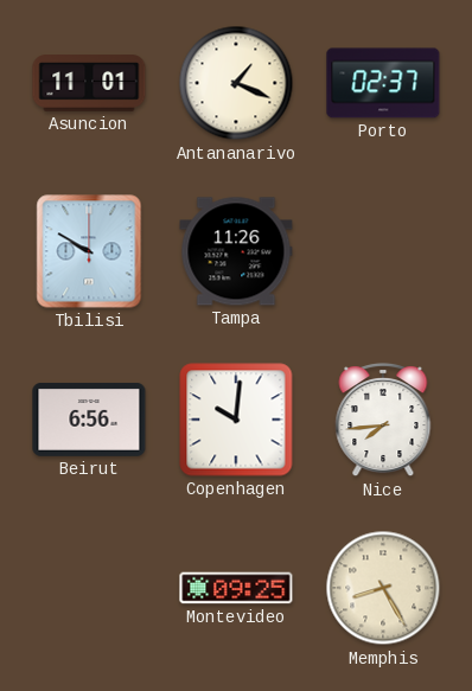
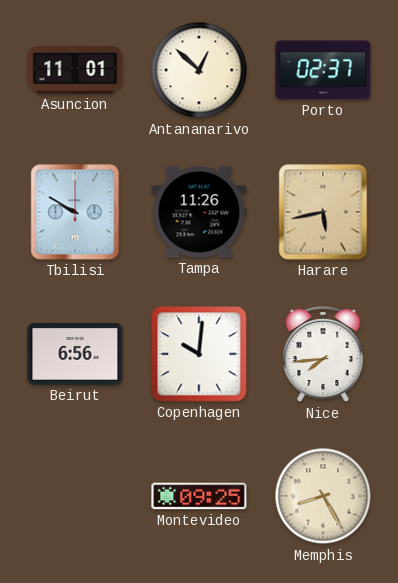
Antananarivo: 1:19 -> 12:52
Harare: none -> 5:43
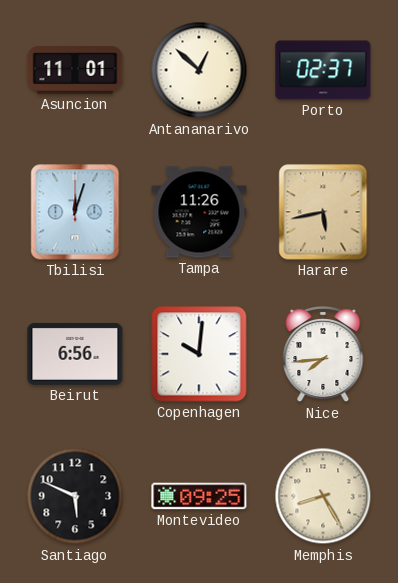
Tbilisi: 9:50 -> 12:03
Santiago: none -> 5:49
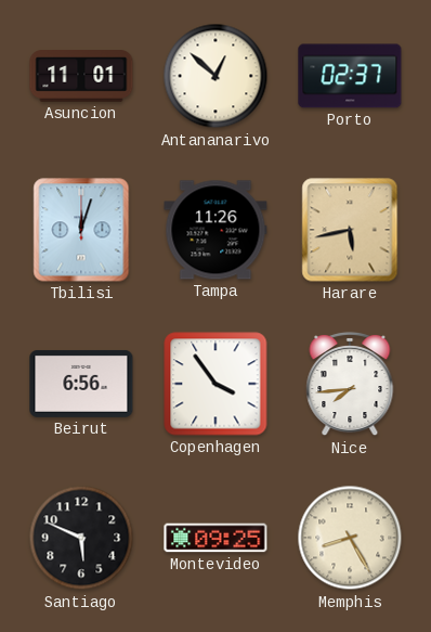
Copenhagen: 10:01 -> 3:54
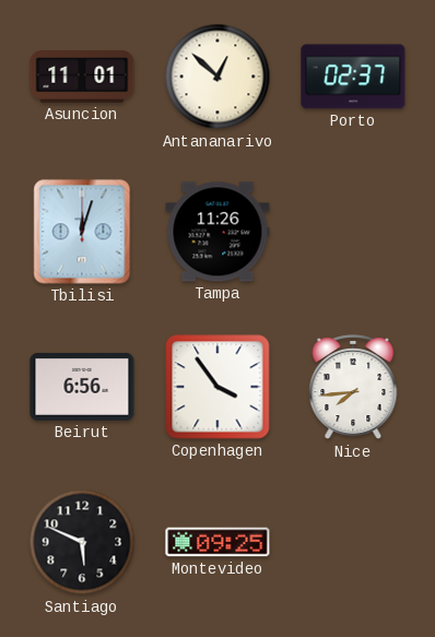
Harare: 5:43 -> none
Memphis: 8:25 -> none
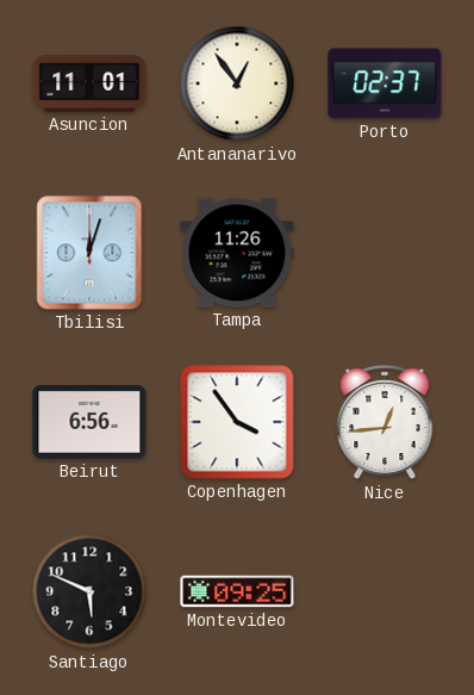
Antananarivo: 12:52 -> 12:54
Nice: 7:44 -> 12:44
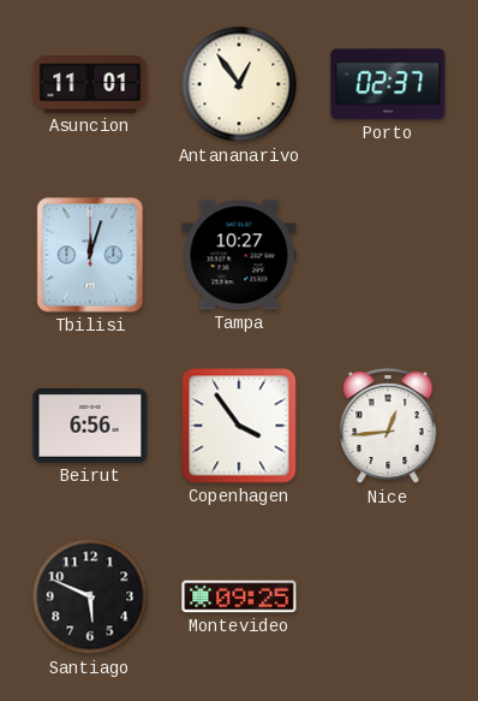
Tampa: 11:26 -> 10:27
